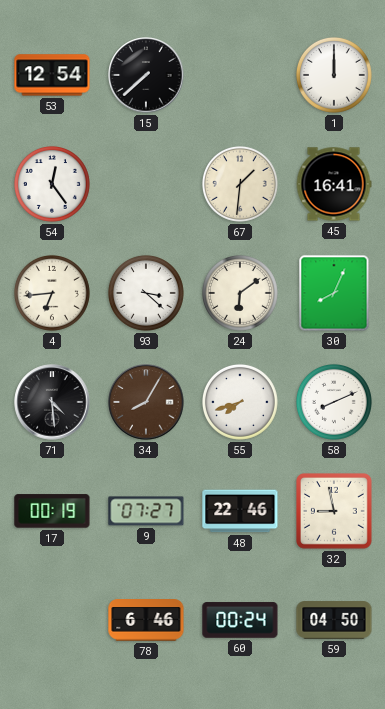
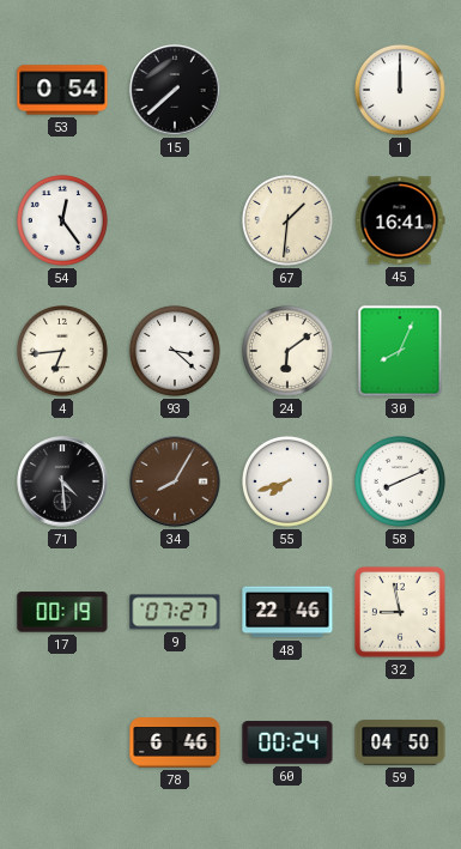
53: 12:54 -> 0:54
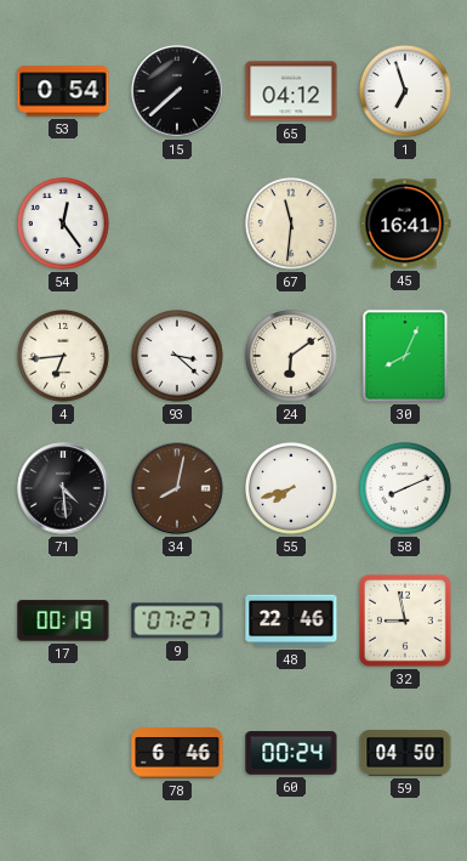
65: none -> 04:12
1: 12:00 -> 6:57
67: 1:31 -> 11:31
34: 8:05 -> 8:02
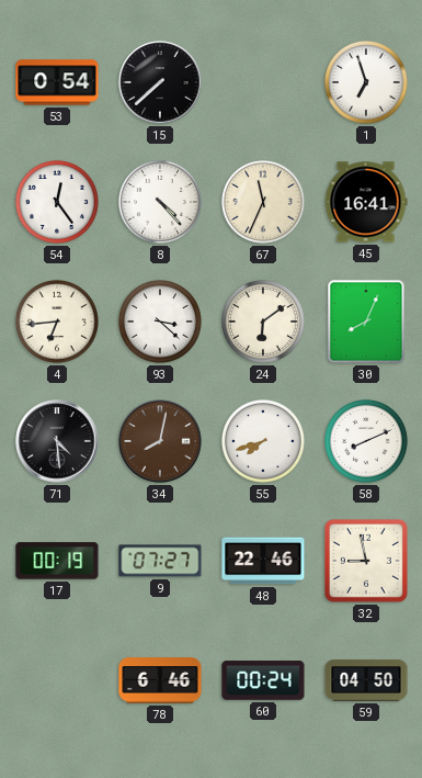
65: 04:12 -> none
8: none -> 4:23
67: 11:31 -> 11:34
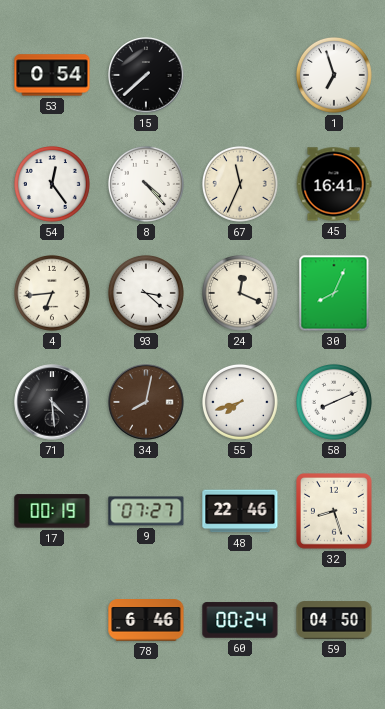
24: 6:09 -> 12:19
32: 8:58 -> 8:27
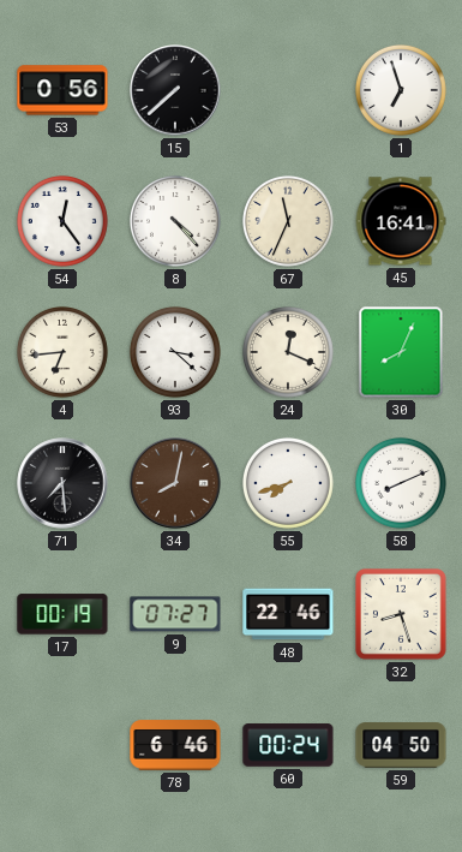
53: 0:54 -> 0:56
71: 4:29 -> 7:29
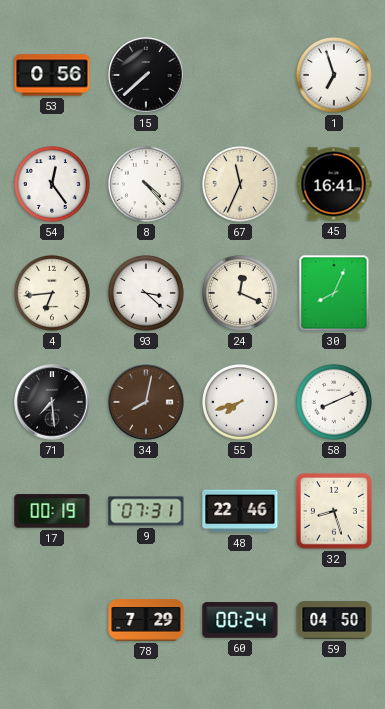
9: 07:27 -> 07:31
78: 6:46 -> 7:29
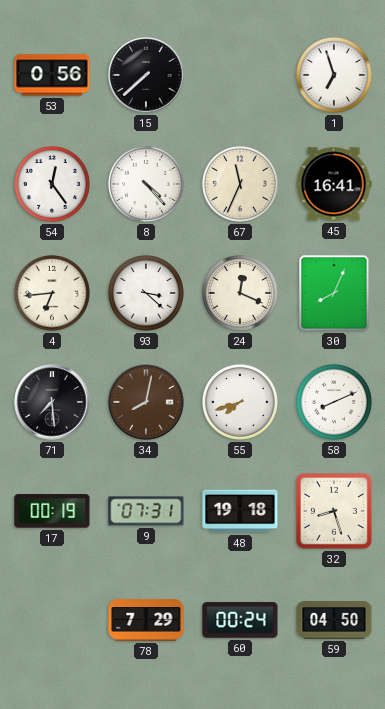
48: 22:46 -> 19:18
